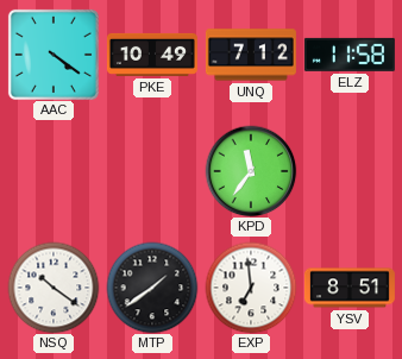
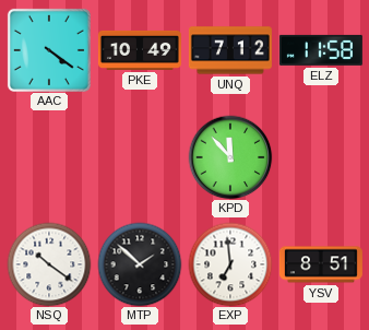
KPD: 11:36 -> 11:53
MTP: 1:39 -> 1:52
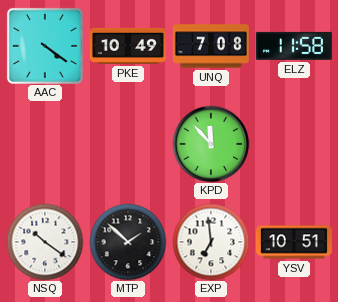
UNQ: 7:12 -> 7:08
YSV: 8:51 -> 10:51
